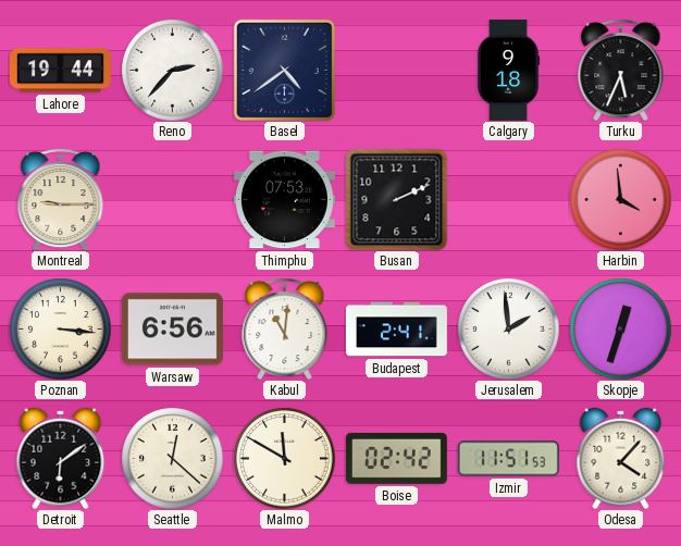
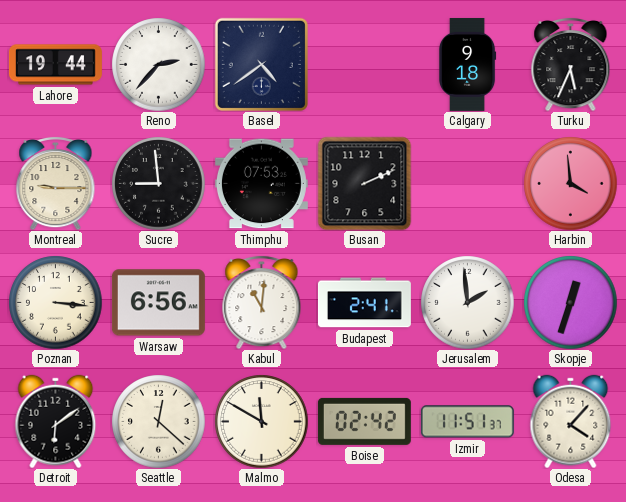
Sucre: none -> 8:59
Izmir: 11:51:53 -> 11:51:37
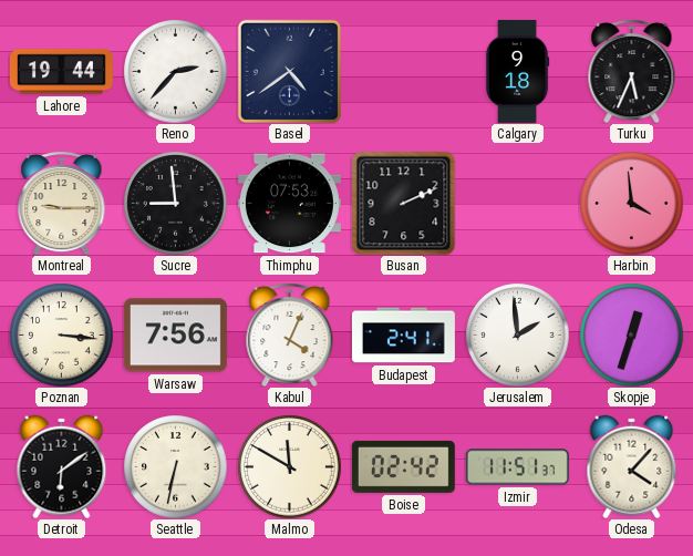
Warsaw: 6:56 -> 7:56
Kabul: 11:01 -> 4:04
Seattle: 12:22 -> 6:32
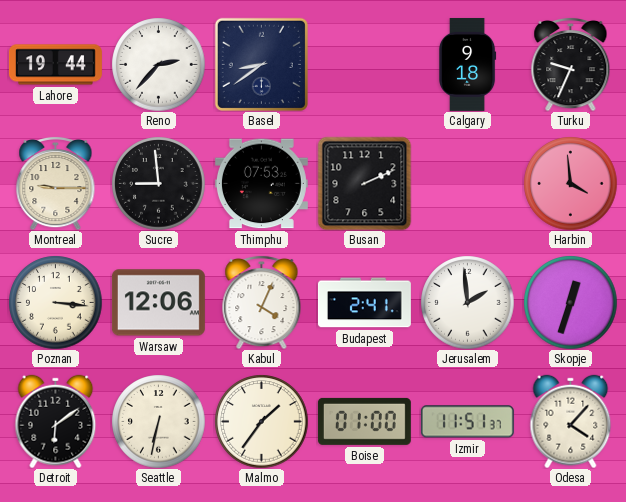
Basel: 4:39 -> 8:39
Turku: 5:34 -> 9:34
Warsaw: 7:56 -> 12:06
Malmo: 11:50 -> 1:36
Boise: 02:42 -> 01:00
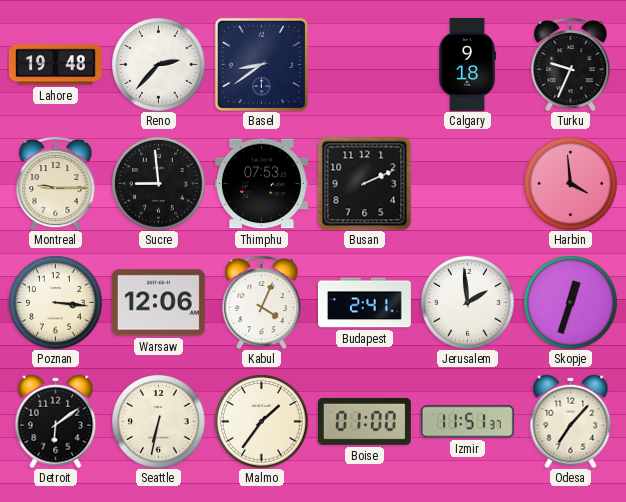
Lahore: 19:44 -> 19:48
Odesa: 4:07 -> 7:07
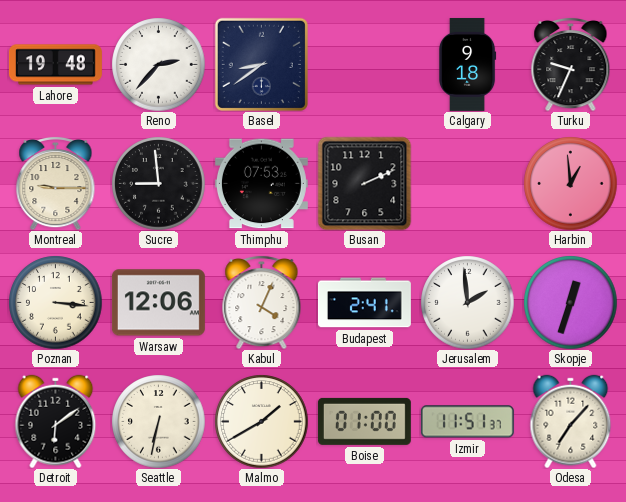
Harbin: 3:59 -> 12:59
Malmo: 1:36 -> 1:40
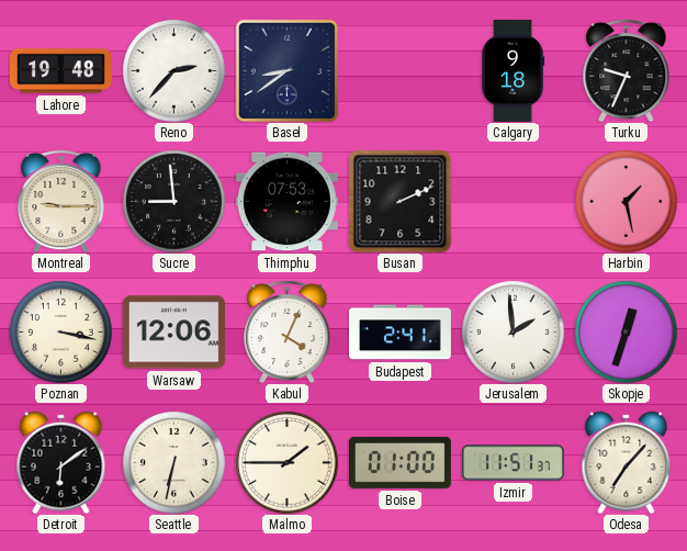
Harbin: 12:59 -> 1:28
Poznan: 3:16 -> 3:17
Malmo: 1:40 -> 1:45
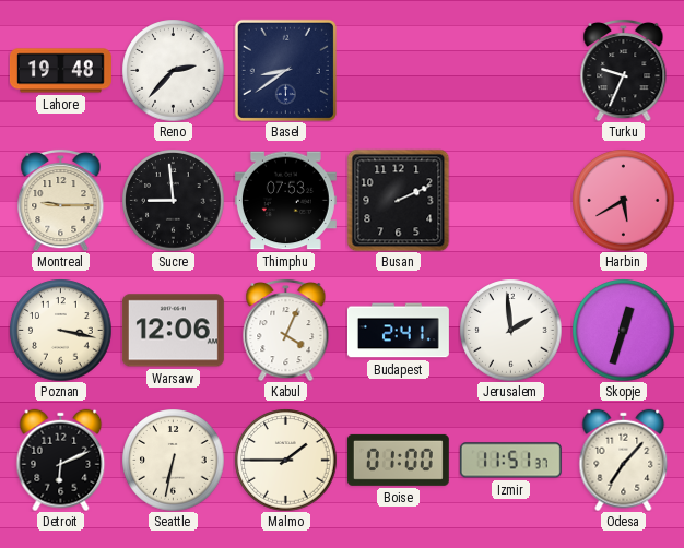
Calgary: 9:18 -> none
Harbin: 1:28 -> 5:40
Detroit: 6:09 -> 6:11
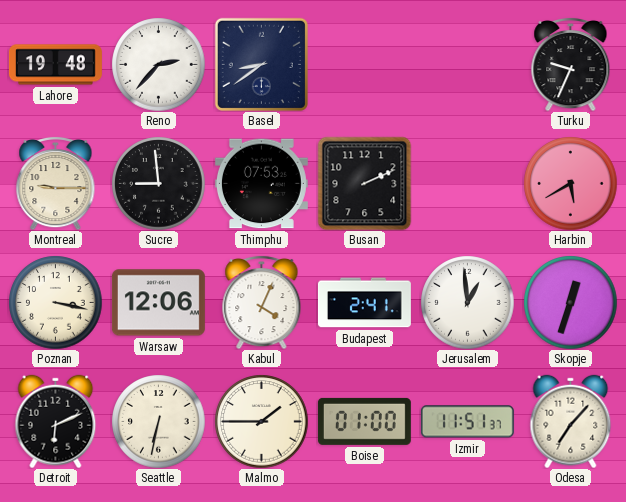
Jerusalem: 1:59 -> 12:59
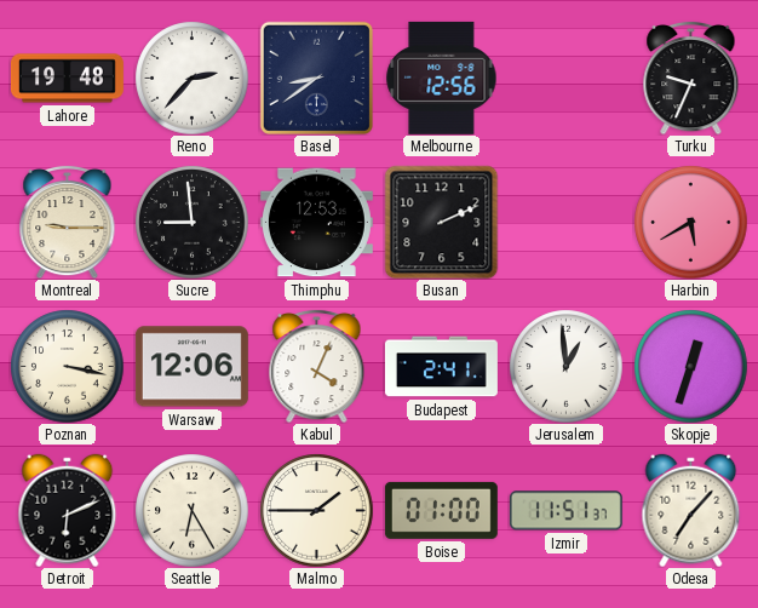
Melbourne: none -> 12:56
Thimphu: 07:53 -> 12:53
Seattle: 6:32 -> 6:25
